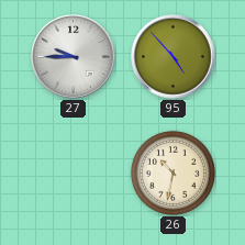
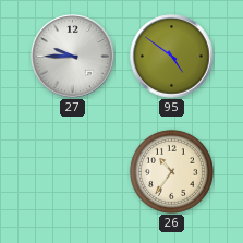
95: 4:53 -> 4:51
26: 10:32 -> 10:36
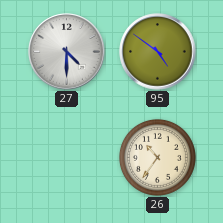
27: 9:45 -> 4:30
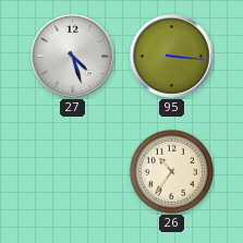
27: 4:30 -> 4:27
95: 4:51 -> 3:16
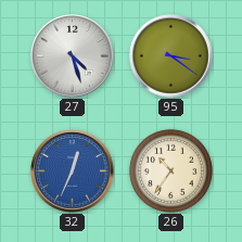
95: 3:16 -> 3:21
32: none -> 12:34
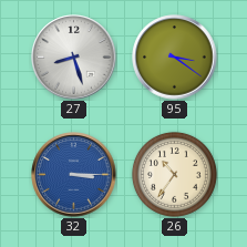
27: 4:27 -> 8:27
32: 12:34 -> 3:15
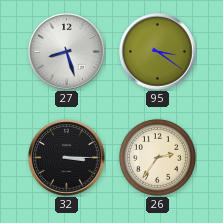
32 dial: blue -> black
26: 10:36 -> 2:36
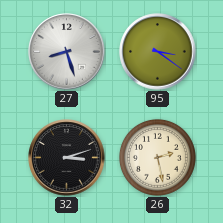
32: 3:15 -> 3:12
26: 2:36 -> 2:28
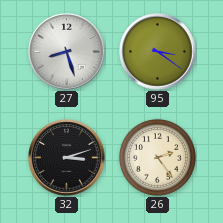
26: 2:28 -> 2:24
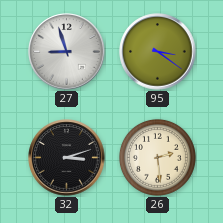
27: 8:27 -> 8:57
26: 2:24 -> 2:29
